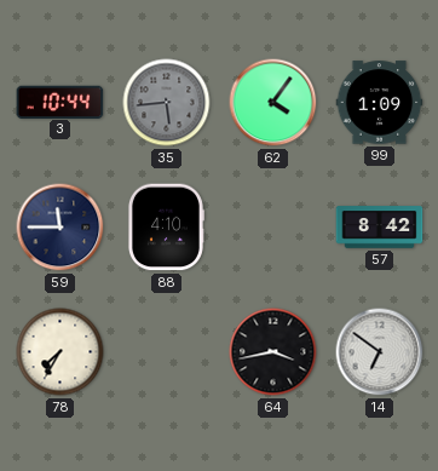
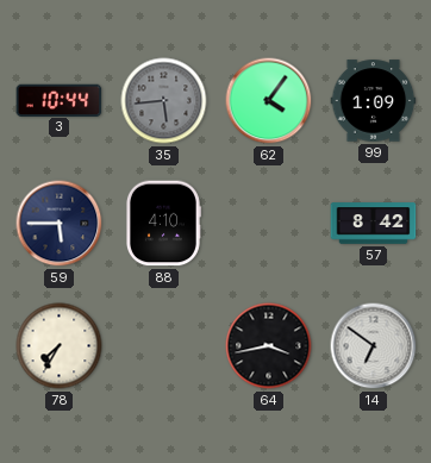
59: 11:45 -> 5:45
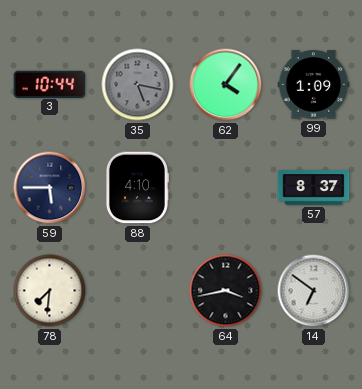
35: 5:44 -> 5:17
57: 8:42 -> 8:37
78: 7:35 -> 7:31
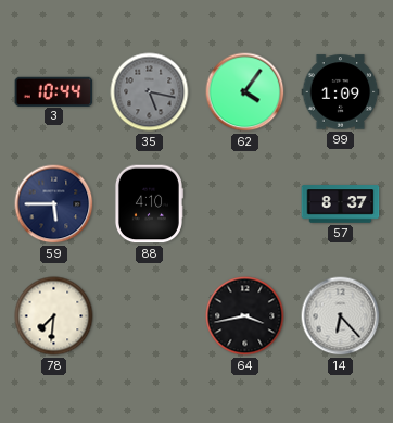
14: 6:51 -> 6:23
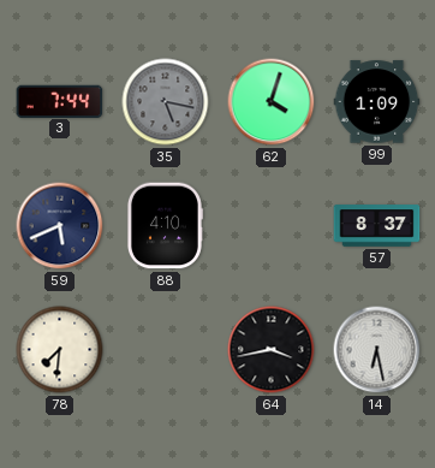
3: 10:44 -> 7:44
62: 4:06 -> 4:03
59: 5:45 -> 5:41
14: 6:23 -> 6:28
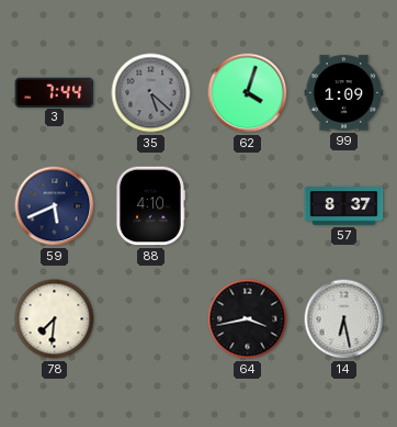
35: 5:17 -> 5:22
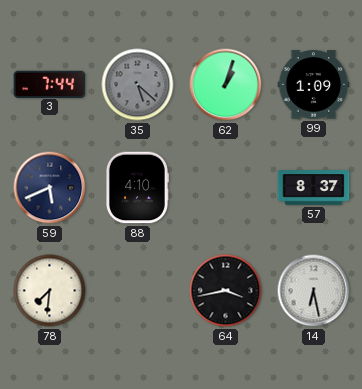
62: 4:03 -> 1:03
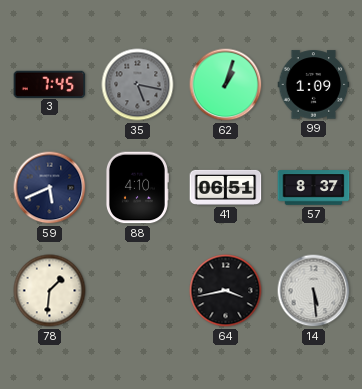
3: 7:44 -> 7:45
35: 5:22 -> 5:17
41: none -> 06:51
78: 7:31 -> 1:31
14: 6:28 -> 5:29
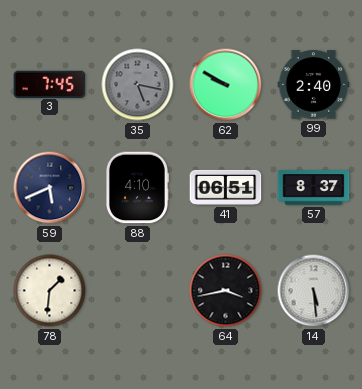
62: 1:03 -> 9:50
99: 1:09 -> 2:40
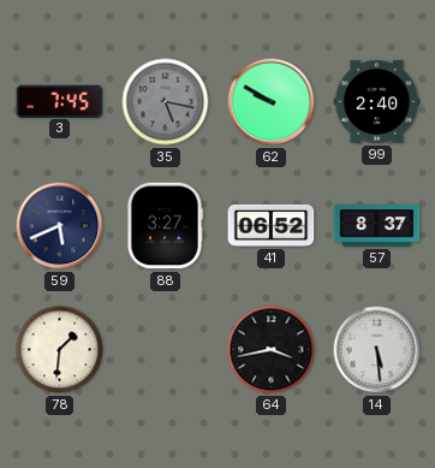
88: 4:10 -> 3:27
41: 06:51 -> 06:52
